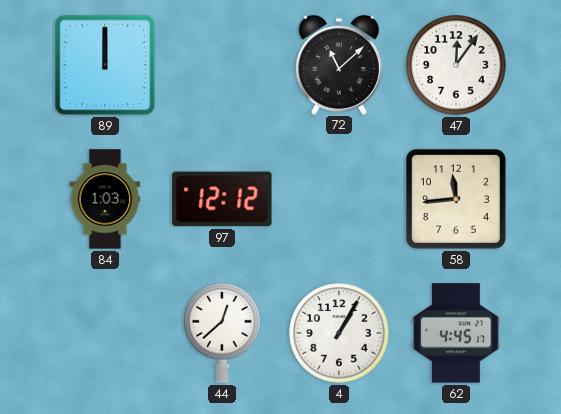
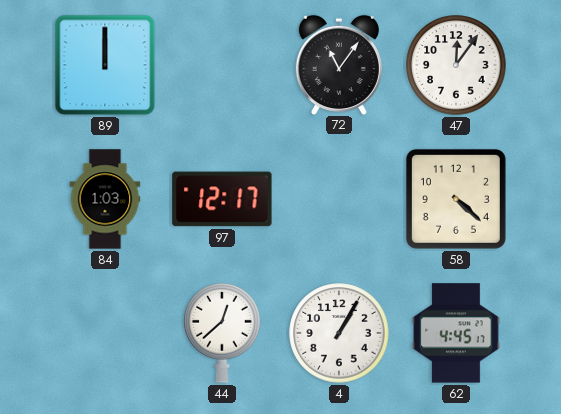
72: 11:08 -> 11:06
97: 12:12 -> 12:17
58: 11:44 -> 4:22
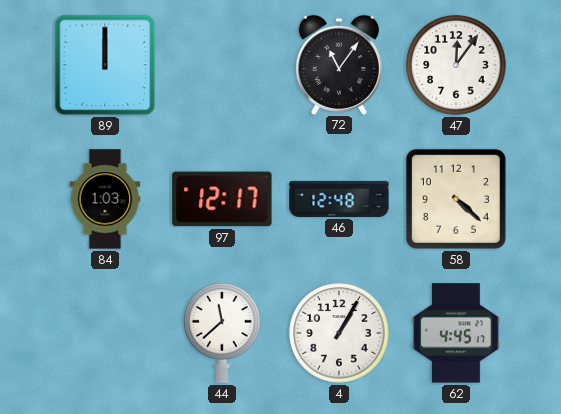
46: none -> 12:48
44: 12:38 -> 11:38
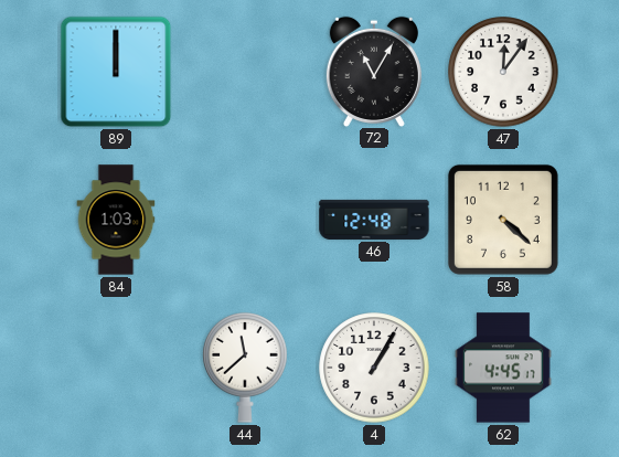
72: 11:06 -> 11:05
97: 12:17 -> none
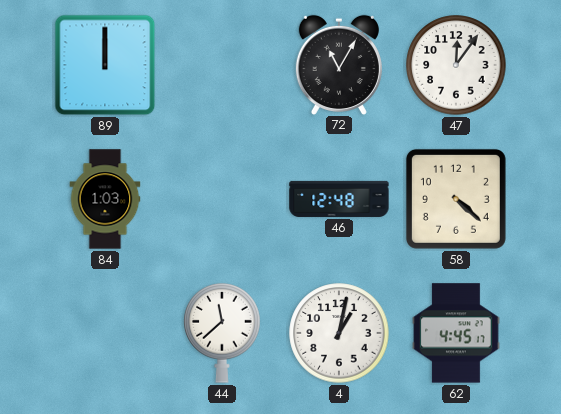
4: 1:05 -> 1:02
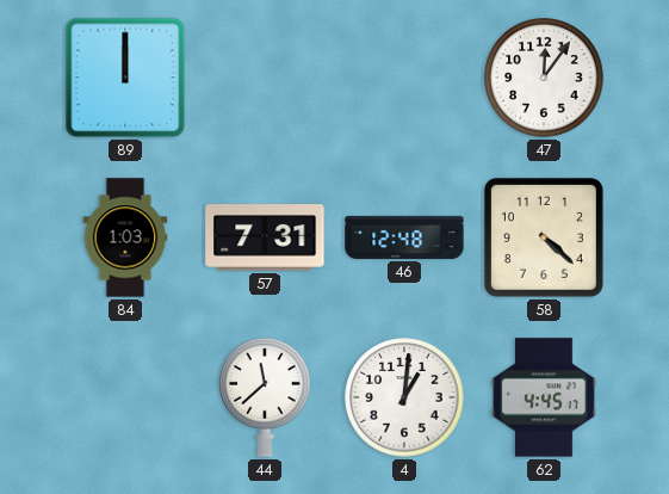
72: 11:05 -> none
57: none -> 7:31
4: 1:02 -> 1:01
